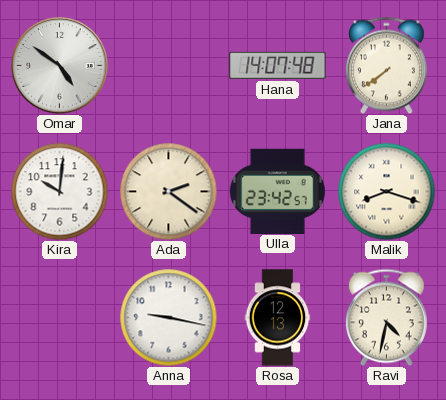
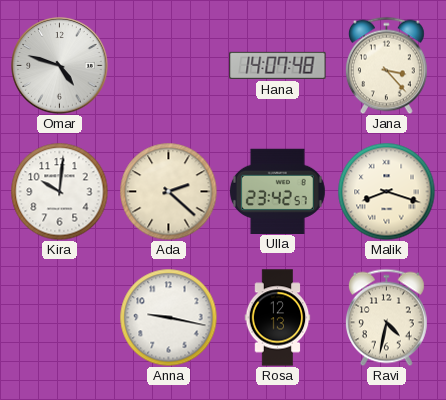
Omar: 4:51 -> 4:48
Jana: 7:39 -> 3:23
Ada: 2:21 -> 2:22
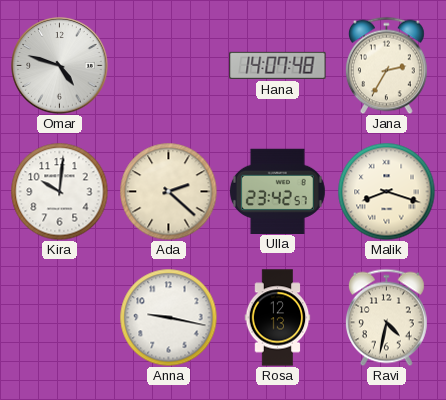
Jana: 3:23 -> 2:35
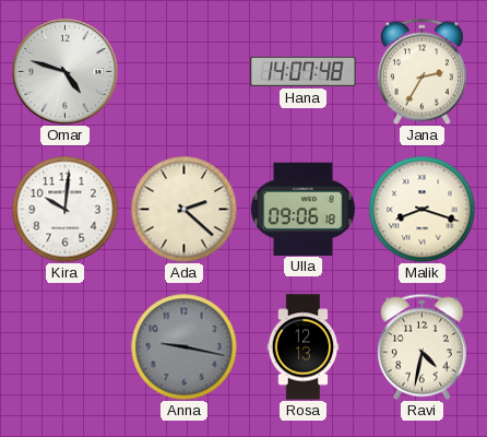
Ulla: 23:42 -> 09:06
Anna dial: white -> grey
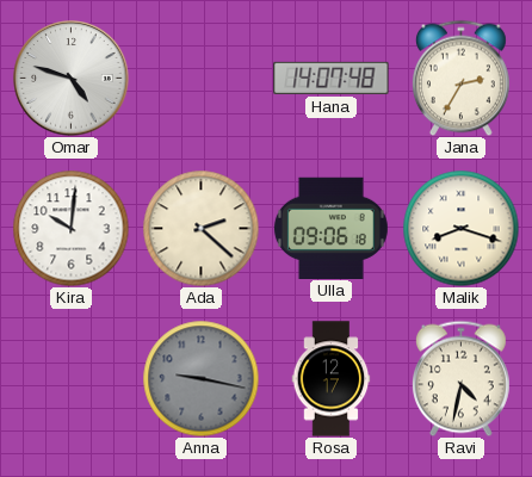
Rosa: 12:13 -> 12:17
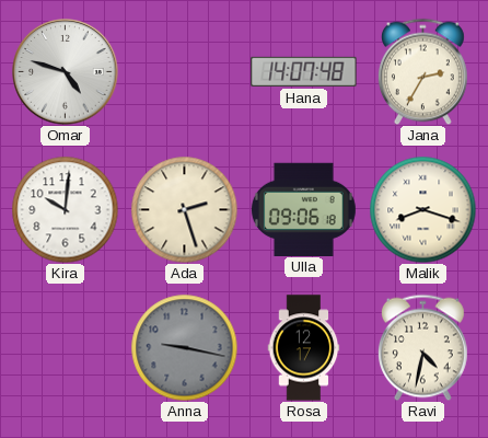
Ada: 2:22 -> 2:27
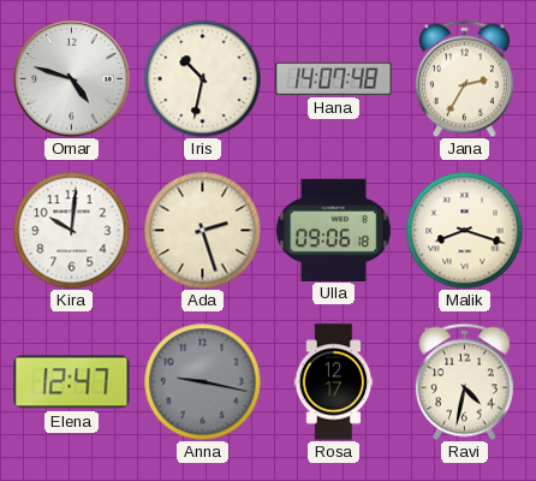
Iris: none -> 10:32
Elena: none -> 12:47
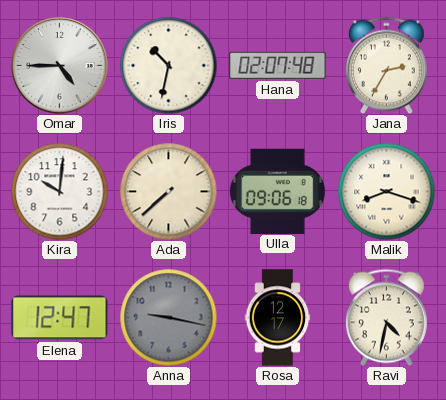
Omar: 4:48 -> 4:45
Hana: 14:07 -> 02:07
Ada: 2:27 -> 7:38
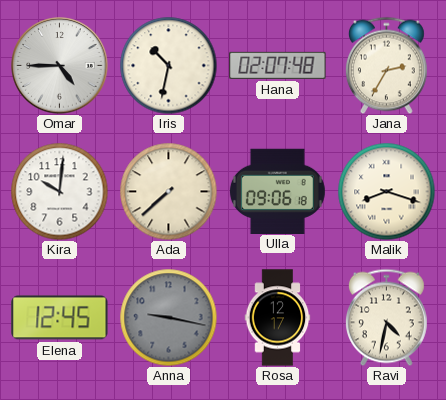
Elena: 12:47 -> 12:45
